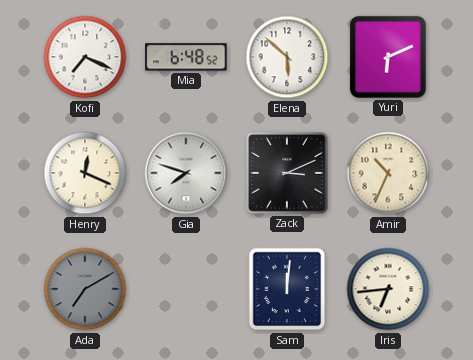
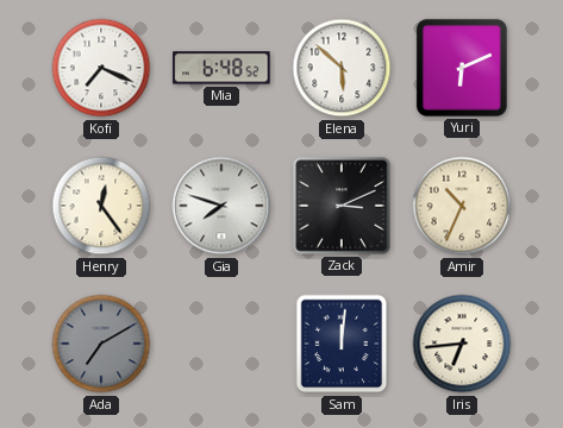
Henry: 12:19 -> 12:24
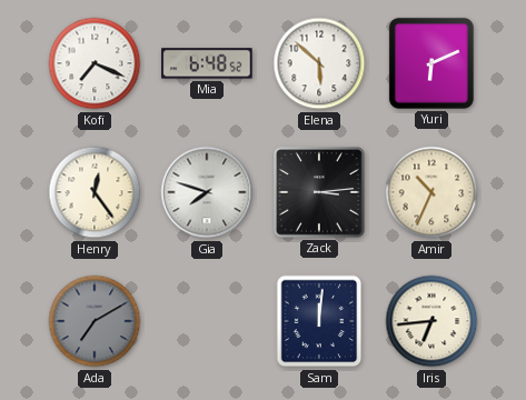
Zack: 3:11 -> 3:14
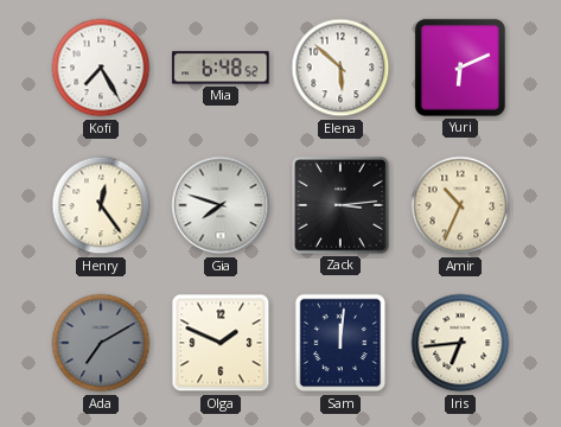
Kofi: 7:19 -> 7:25
Olga: none -> 1:49
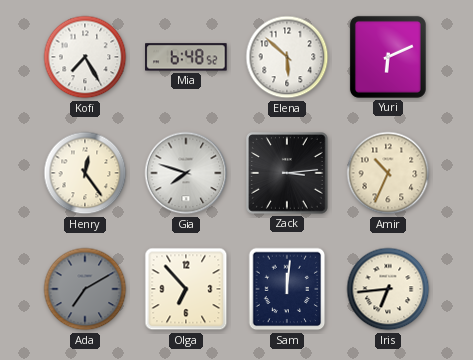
Olga: 1:49 -> 6:53
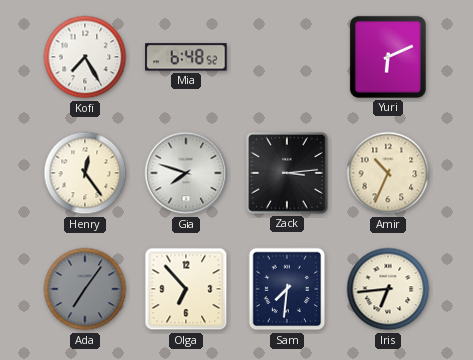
Elena: 5:52 -> none
Ada: 7:10 -> 7:06
Sam: 12:01 -> 7:31
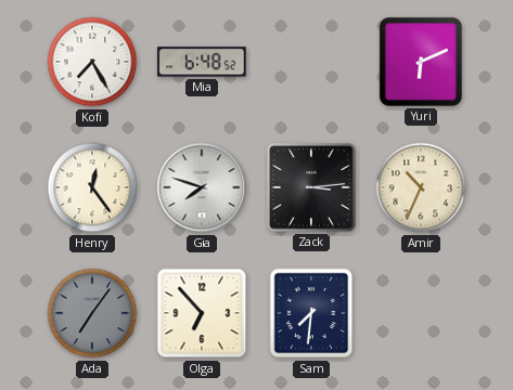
Iris: 6:44 -> none
